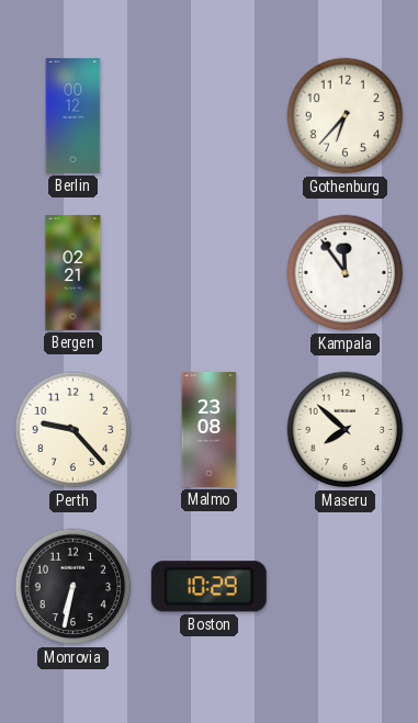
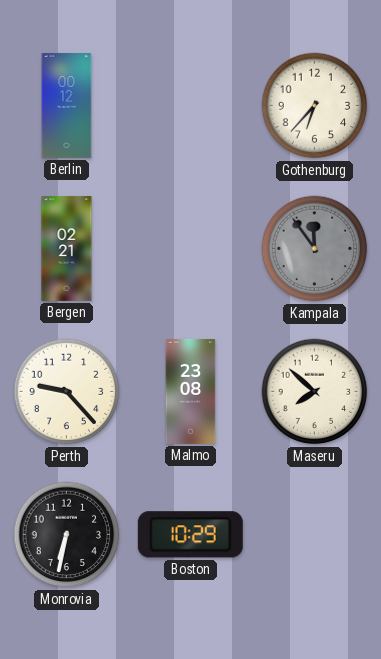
Kampala dial: white -> grey
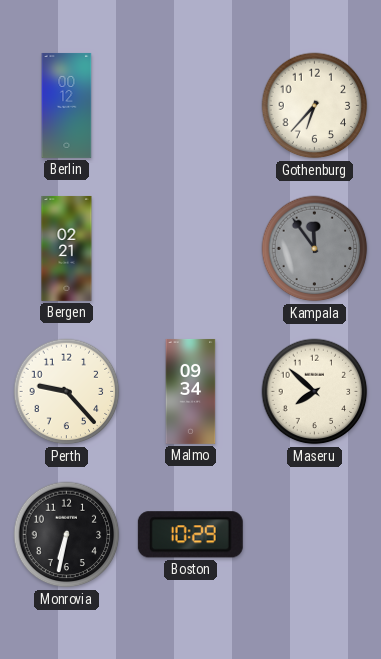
Malmo: 23:08 -> 09:34
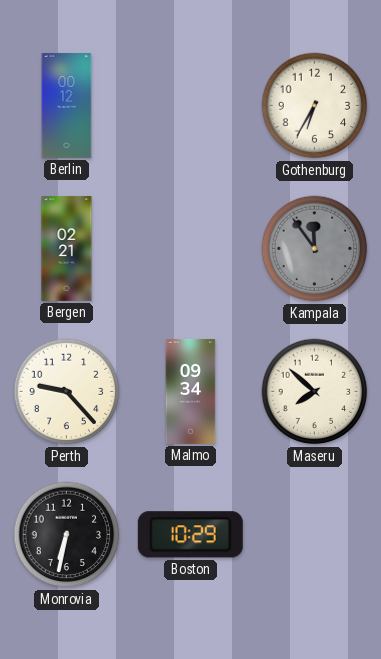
Gothenburg: 6:37 -> 6:35
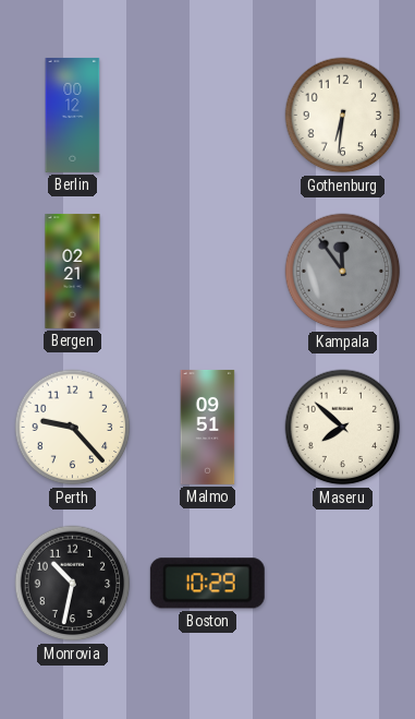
Gothenburg: 6:35 -> 6:31
Malmo: 09:34 -> 09:51
Monrovia: 6:32 -> 10:32
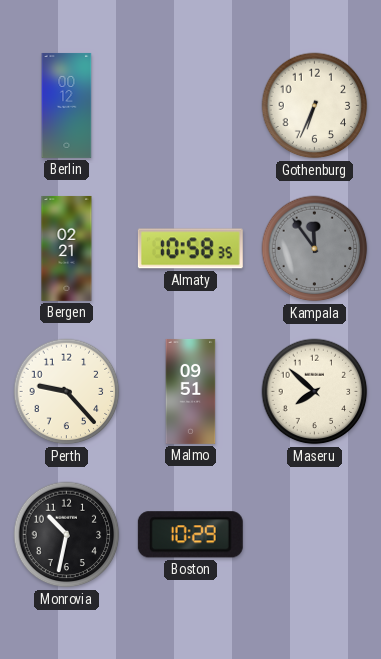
Gothenburg: 6:31 -> 6:34
Almaty: none -> 10:58
